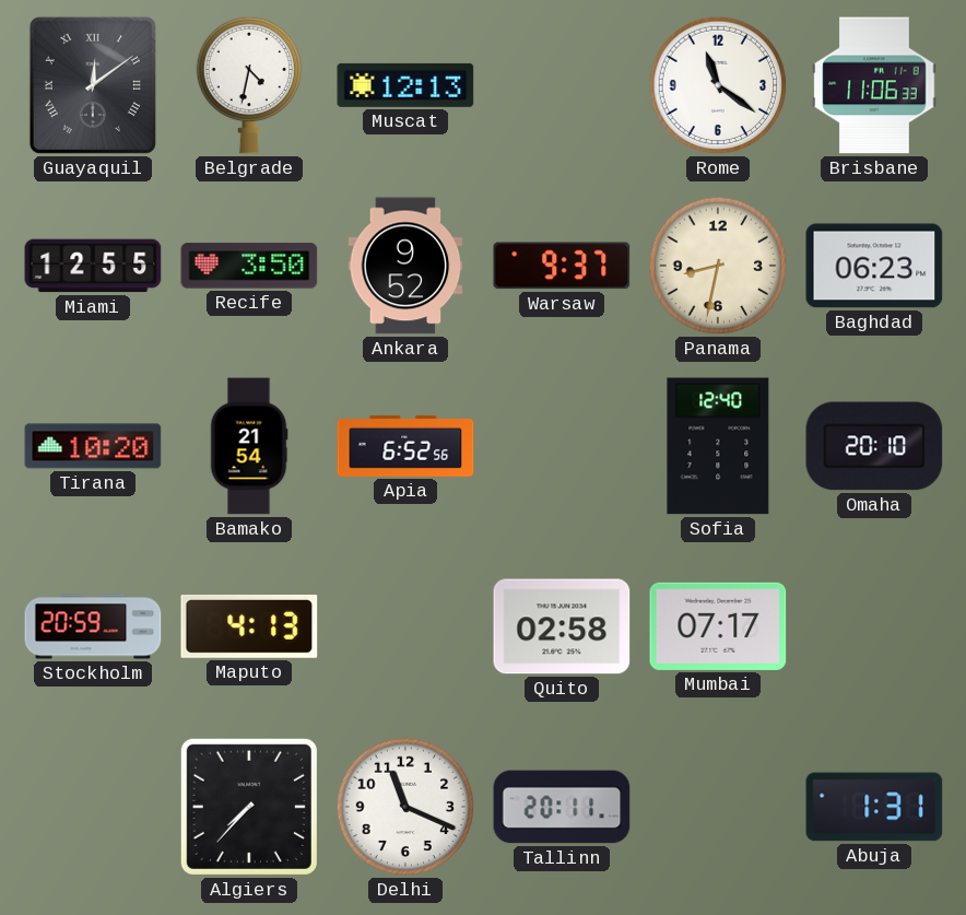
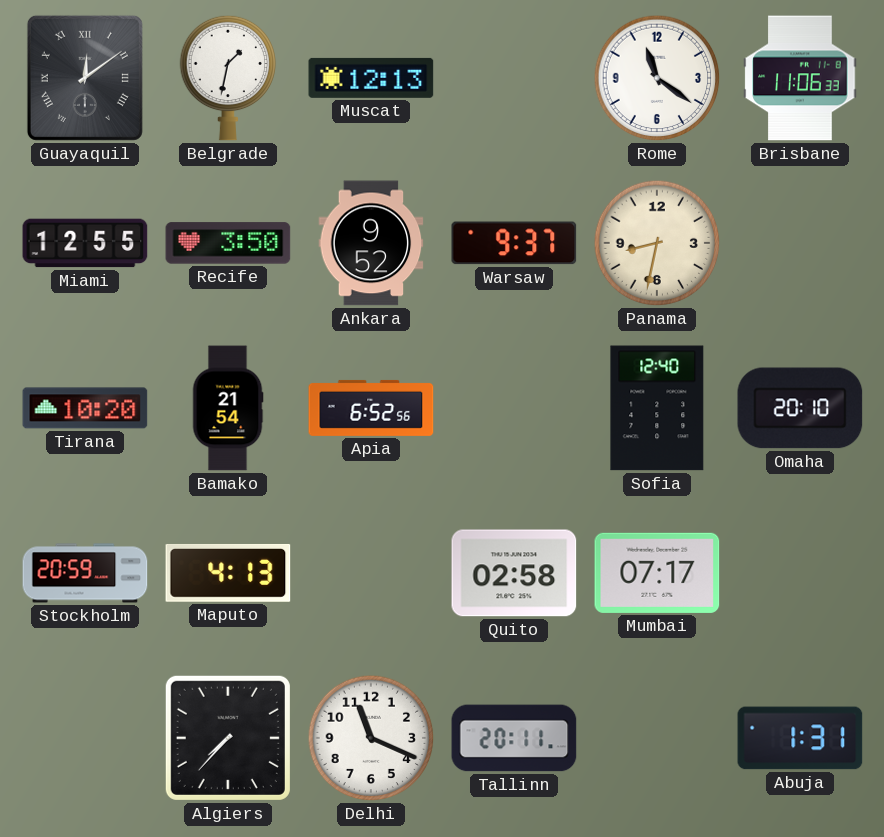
Belgrade: 4:32 -> 1:32
Baghdad: 06:23 -> none
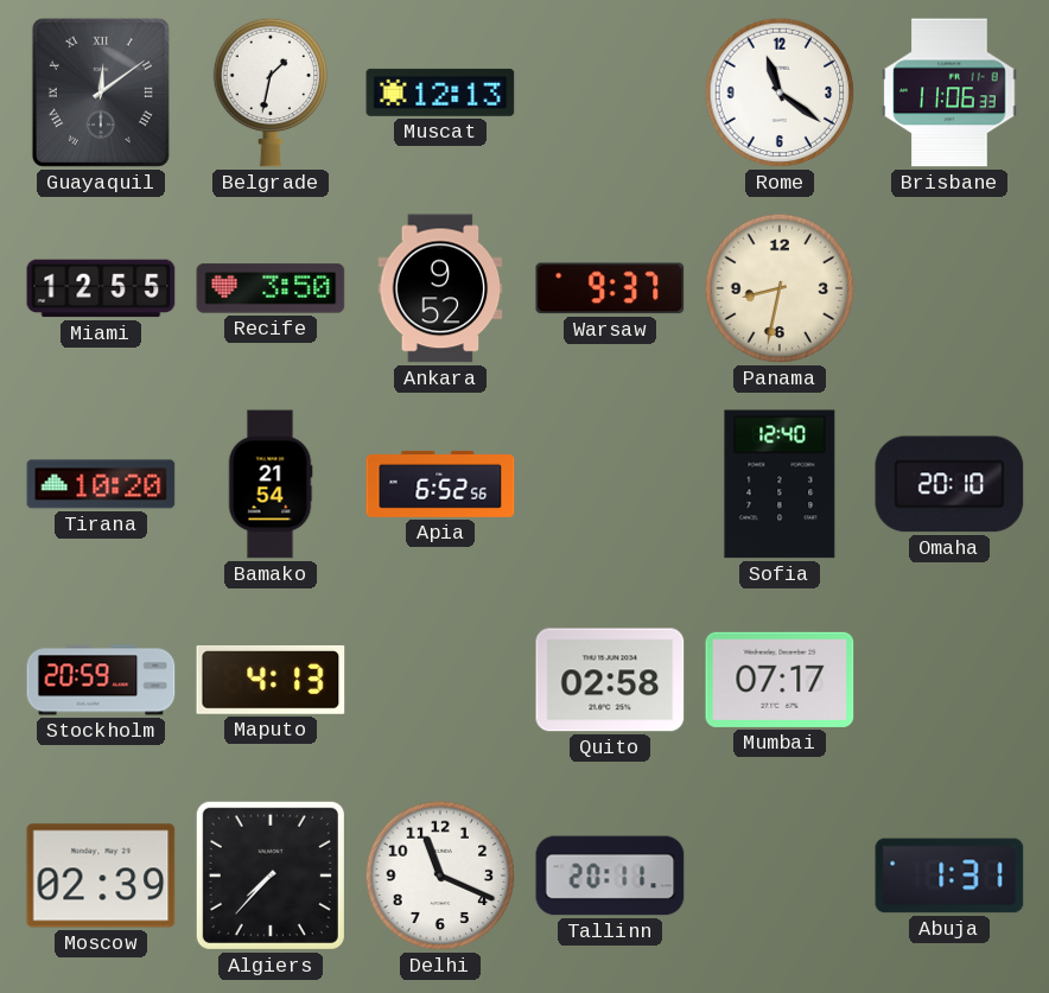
Moscow: none -> 02:39
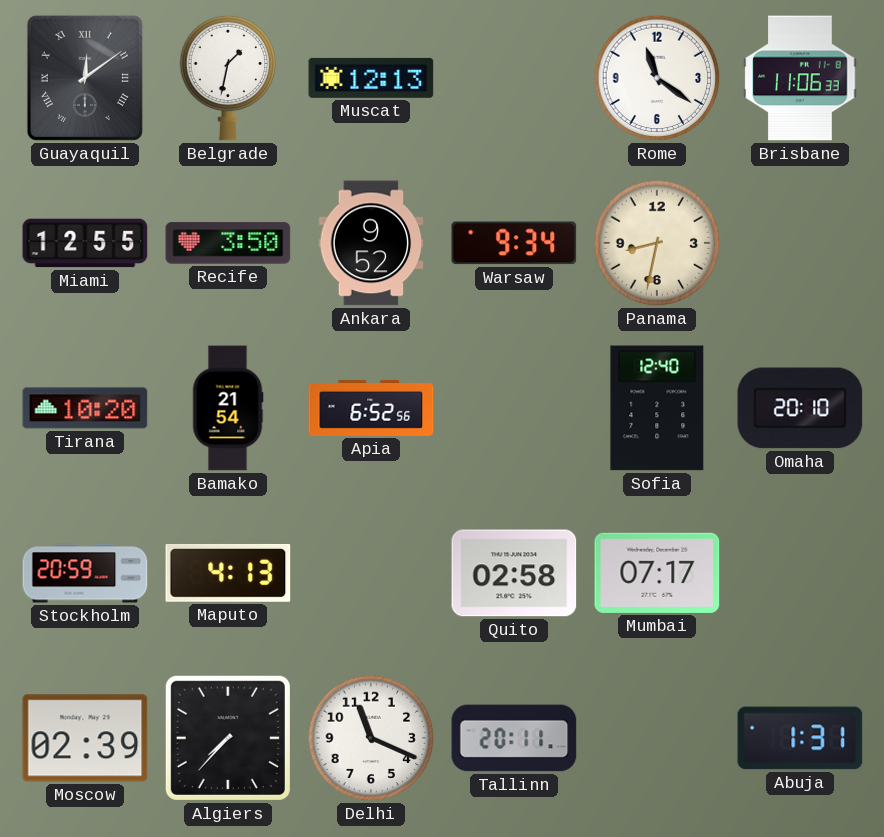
Warsaw: 9:37 -> 9:34
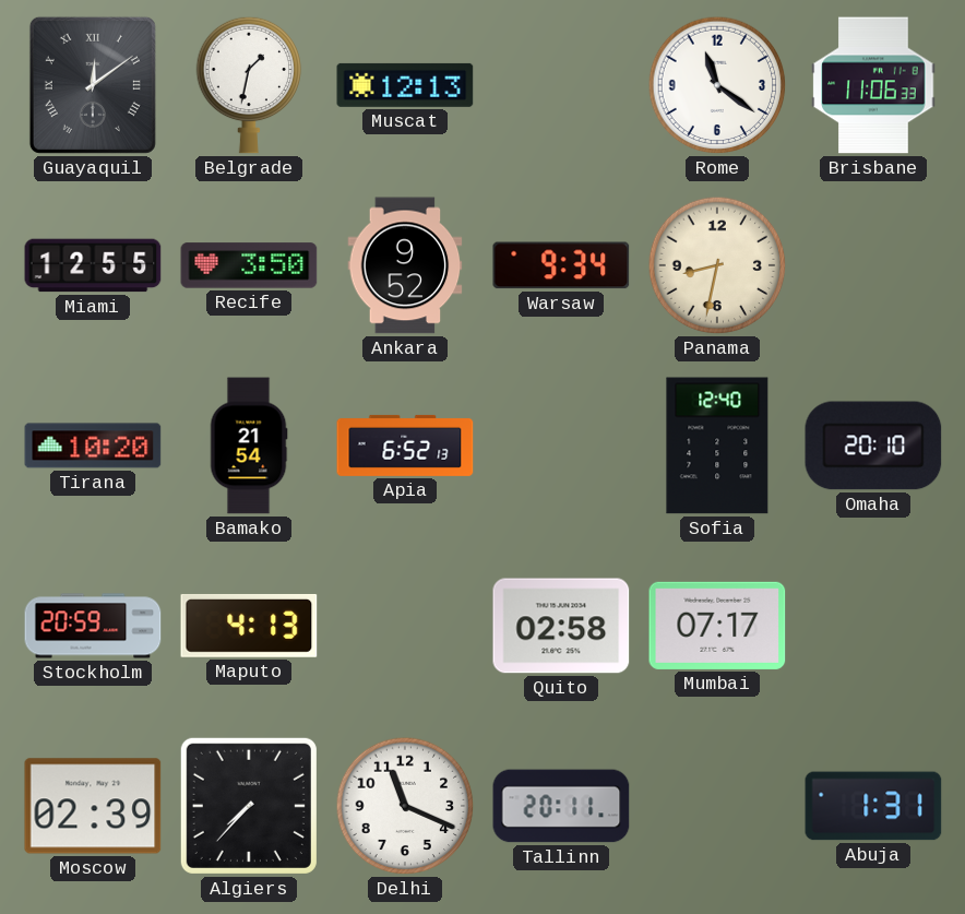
Apia: 6:52:56 -> 6:52:13
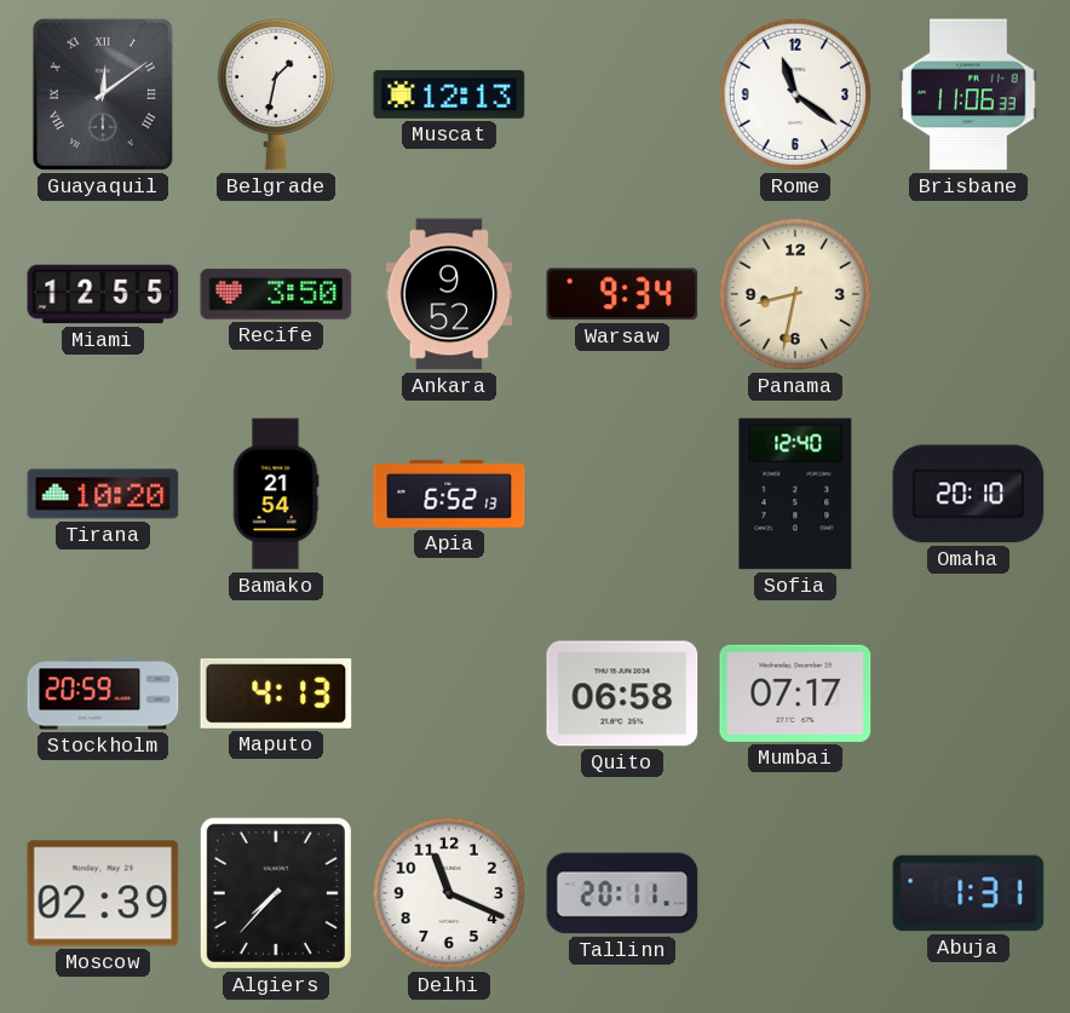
Quito: 02:58 -> 06:58
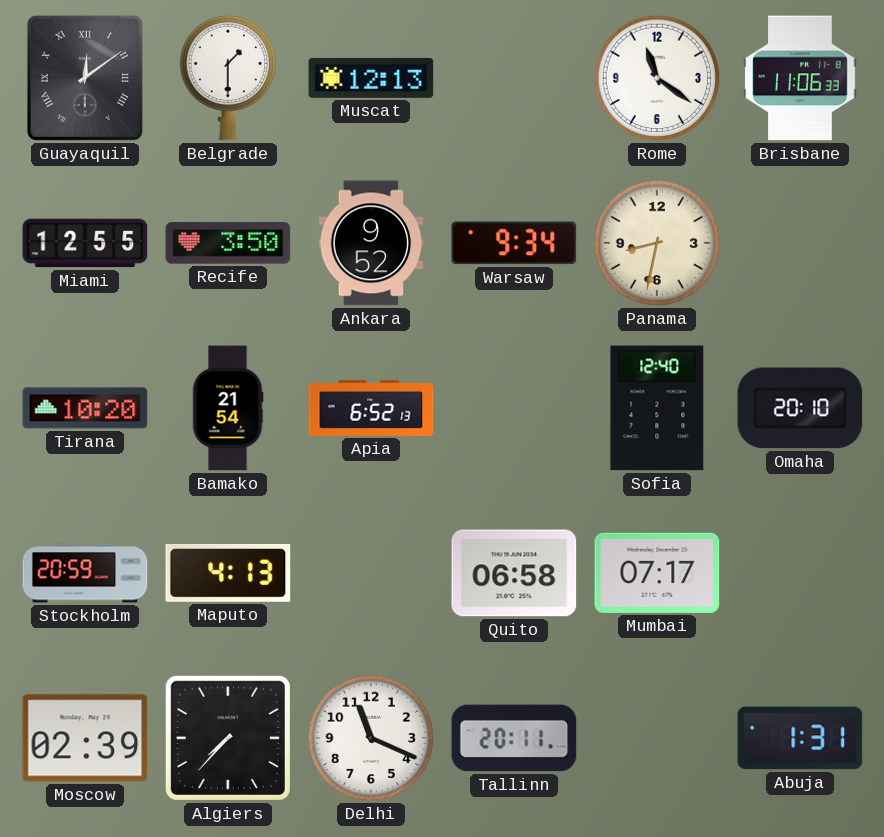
Belgrade: 1:32 -> 1:30
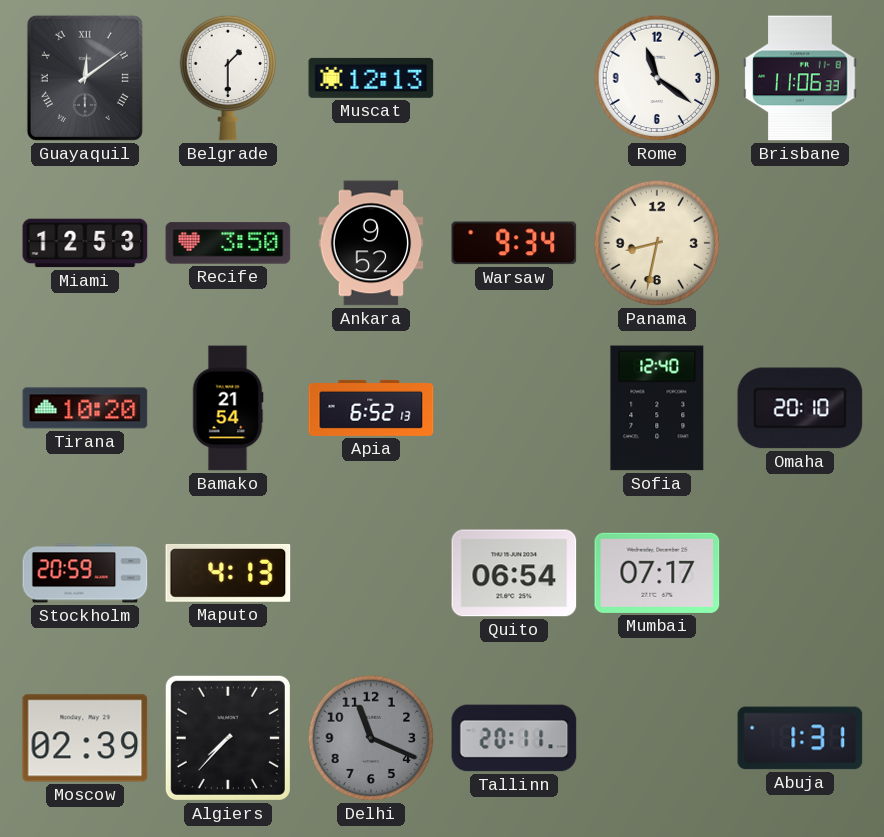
Miami: 12:55 -> 12:53
Quito: 06:58 -> 06:54
Delhi dial: white -> grey
